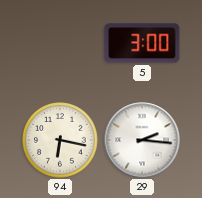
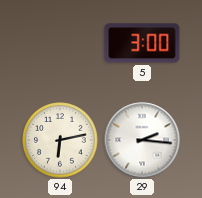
94: 6:17 -> 6:13
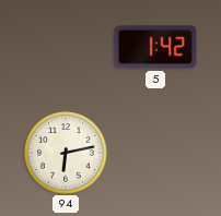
5: 3:00 -> 1:42
29: 2:16 -> none
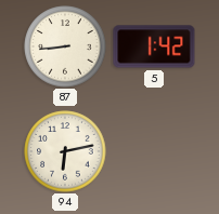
87: none -> 8:44
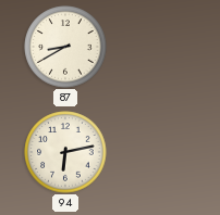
87: 8:44 -> 8:40
5: 1:42 -> none
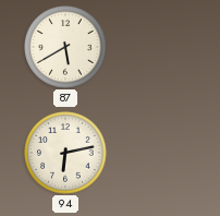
87: 8:40 -> 5:40
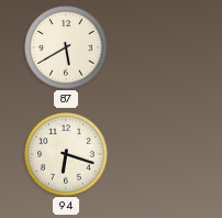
94: 6:13 -> 6:18
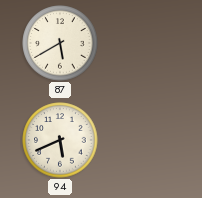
94: 6:18 -> 5:41
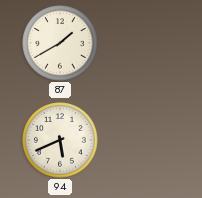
87: 5:40 -> 1:40
